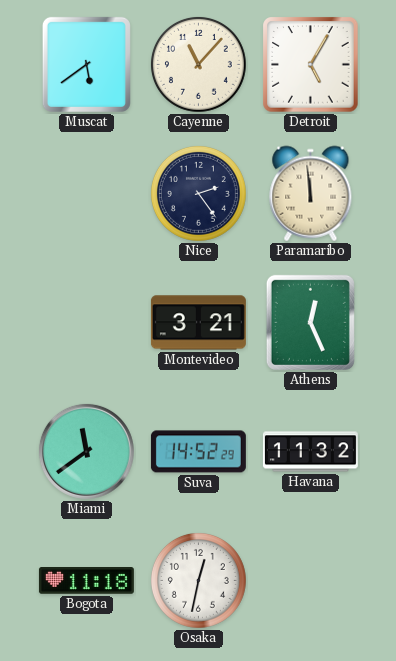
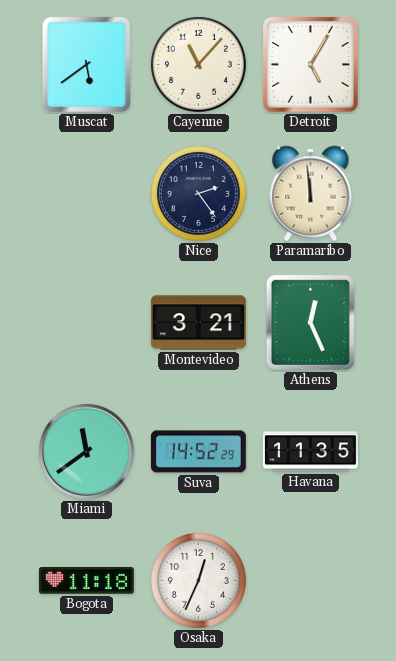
Havana: 11:32 -> 11:35
Osaka: 12:32 -> 12:34
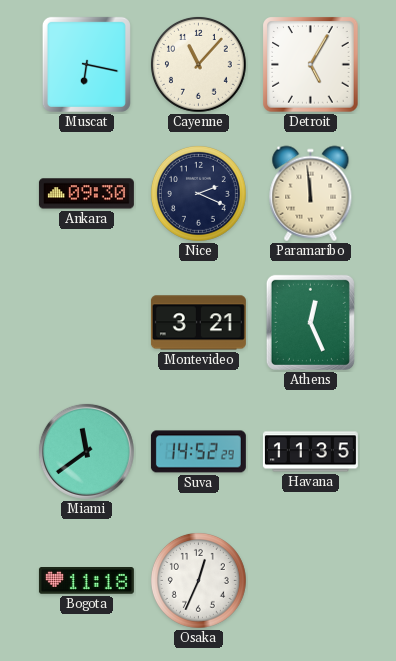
Muscat: 5:39 -> 6:17
Ankara: none -> 09:30
Nice: 2:24 -> 2:19
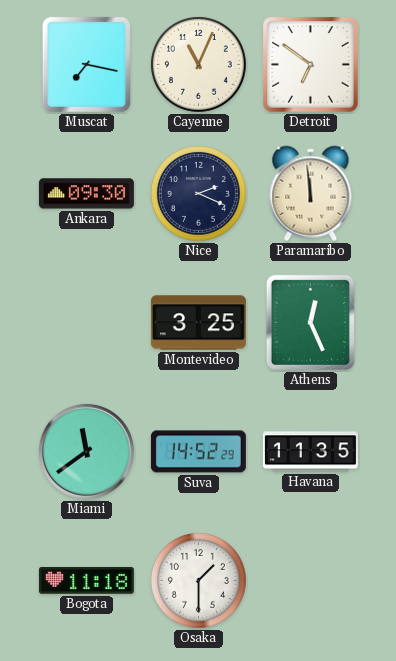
Muscat: 6:17 -> 7:17
Cayenne: 11:07 -> 11:04
Detroit: 5:05 -> 6:51
Montevideo: 3:21 -> 3:25
Osaka: 12:34 -> 1:30
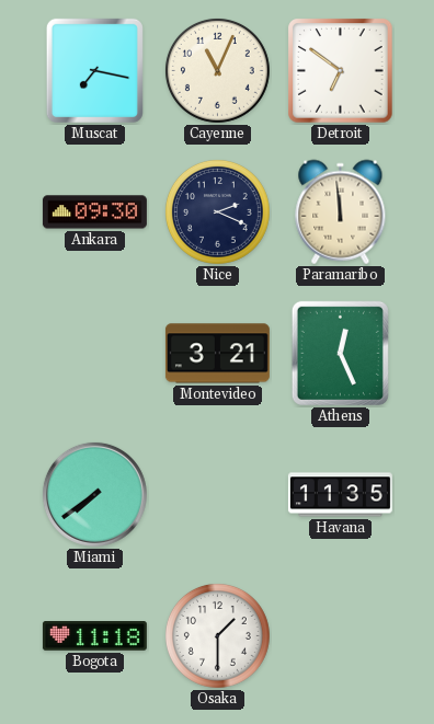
Montevideo: 3:25 -> 3:21
Miami: 11:39 -> 7:39
Suva: 14:52 -> none
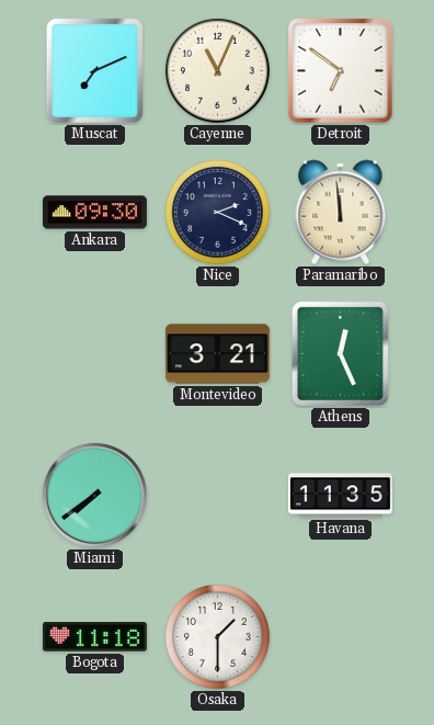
Muscat: 7:17 -> 7:11
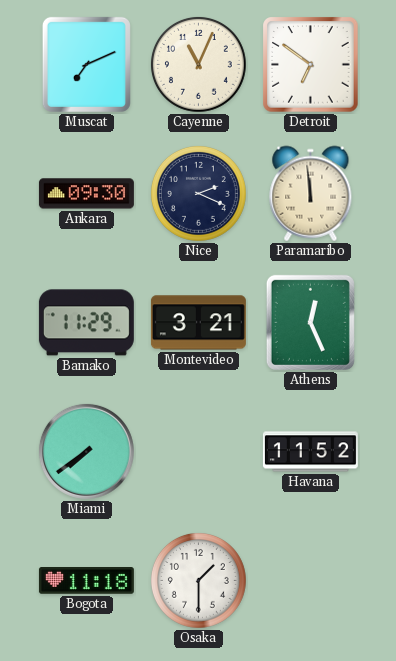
Bamako: none -> 11:29
Havana: 11:35 -> 11:52
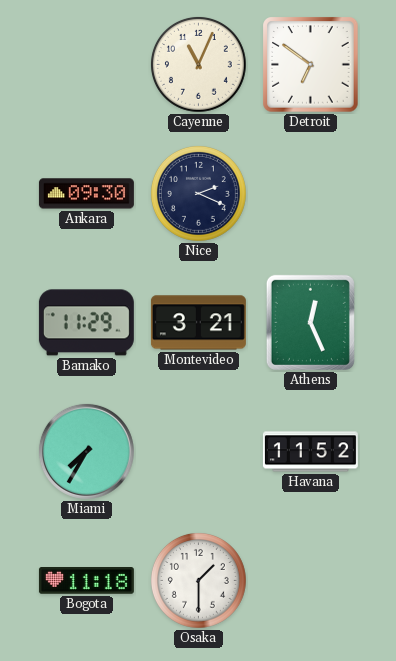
Muscat: 7:11 -> none
Paramaribo: 11:59 -> none
Miami: 7:39 -> 7:35
